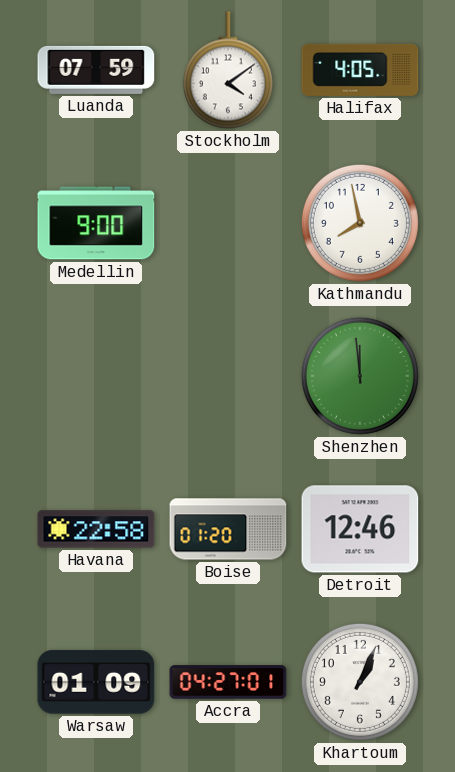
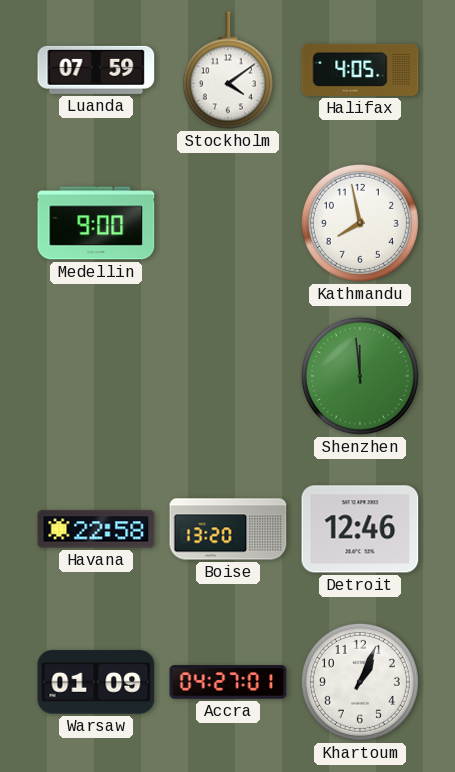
Boise: 01:20 -> 13:20
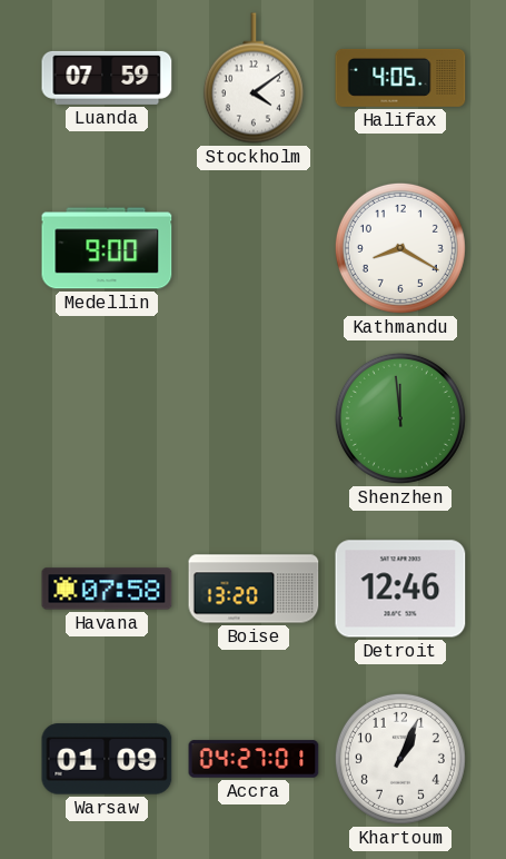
Kathmandu: 7:58 -> 8:20
Havana: 22:58 -> 07:58
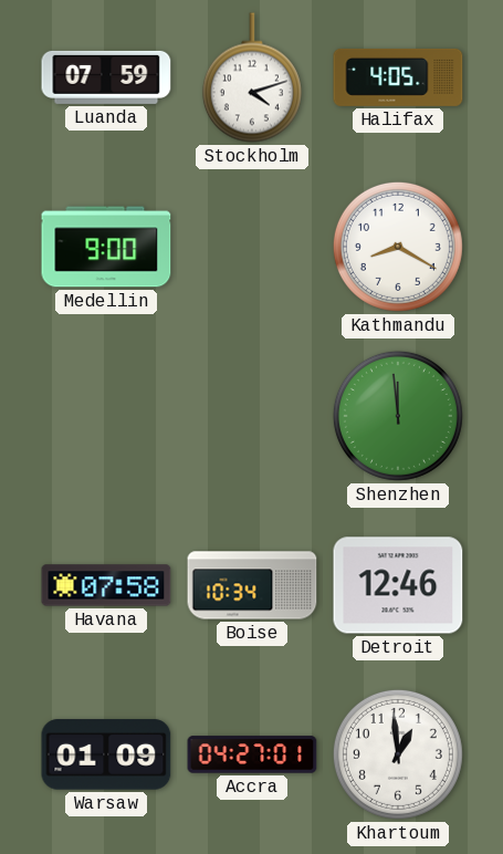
Stockholm: 4:09 -> 4:12
Boise: 13:20 -> 10:34
Khartoum: 1:04 -> 12:59
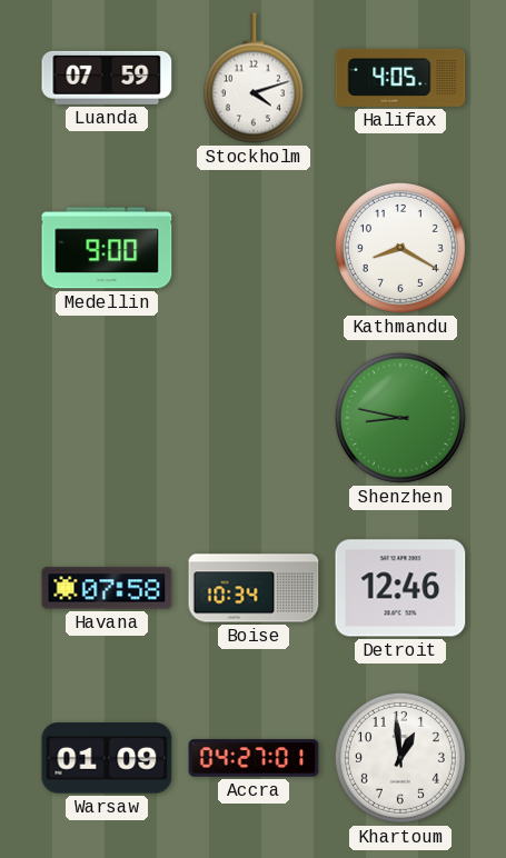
Shenzhen: 11:59 -> 8:47
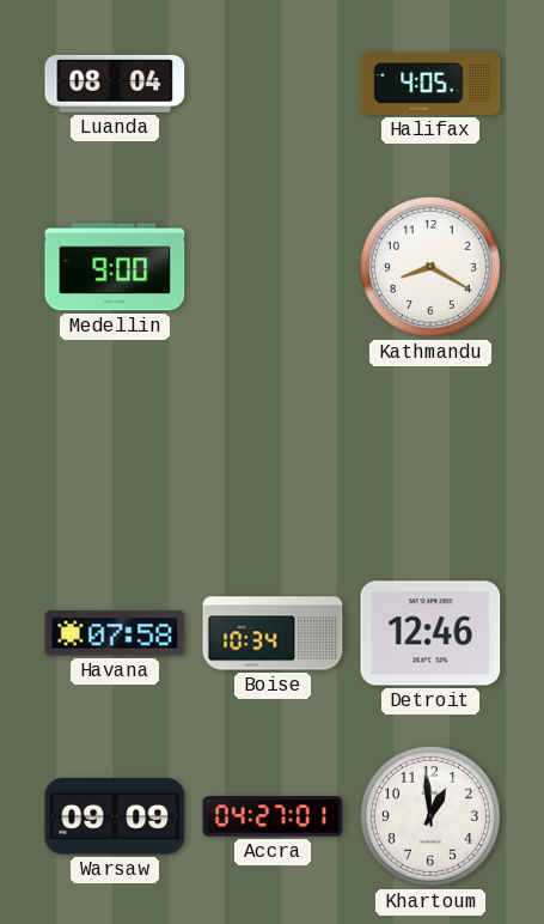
Luanda: 07:59 -> 08:04
Stockholm: 4:12 -> none
Shenzhen: 8:47 -> none
Warsaw: 01:09 -> 09:09
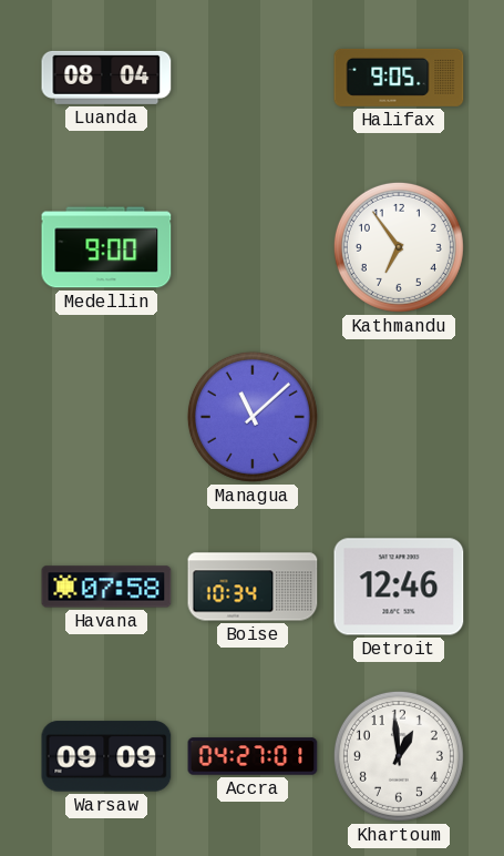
Halifax: 4:05 -> 9:05
Kathmandu: 8:20 -> 6:54
Managua: none -> 11:08
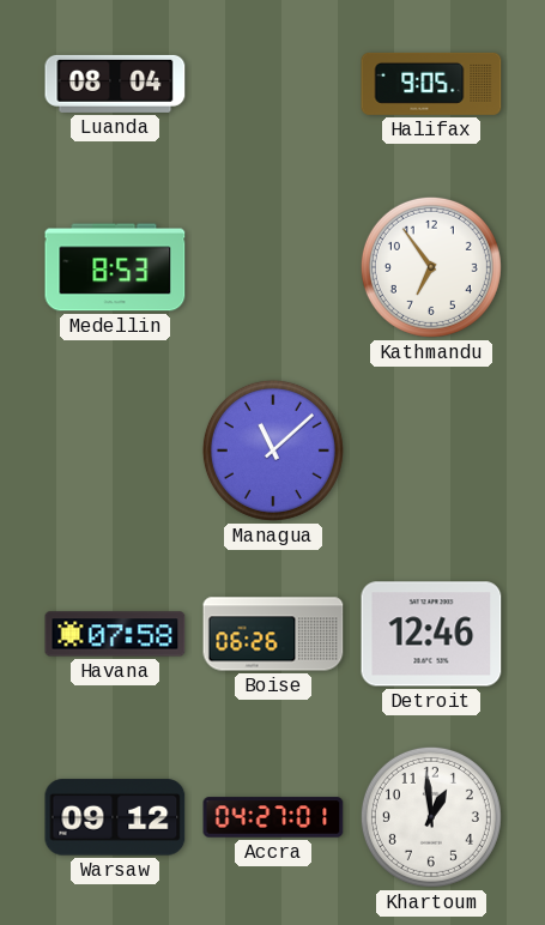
Medellin: 9:00 -> 8:53
Boise: 10:34 -> 06:26
Warsaw: 09:09 -> 09:12
